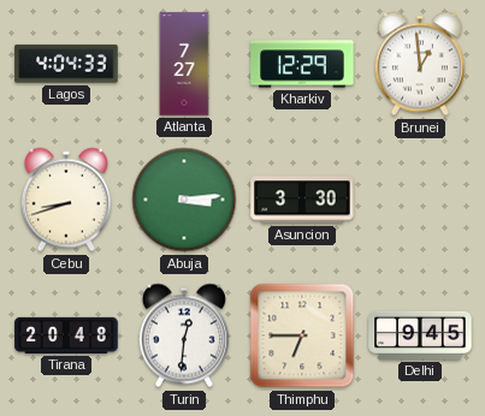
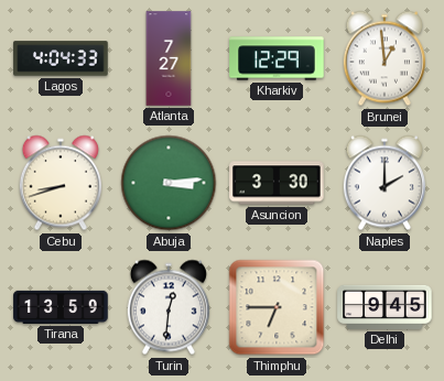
Naples: none -> 2:00
Tirana: 20:48 -> 13:59
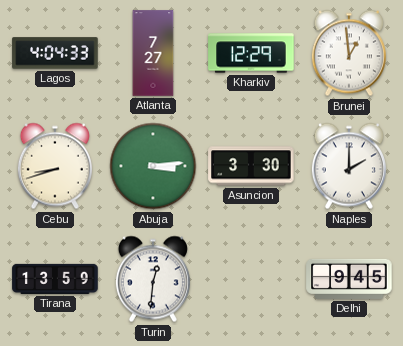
Thimphu: 6:45 -> none
